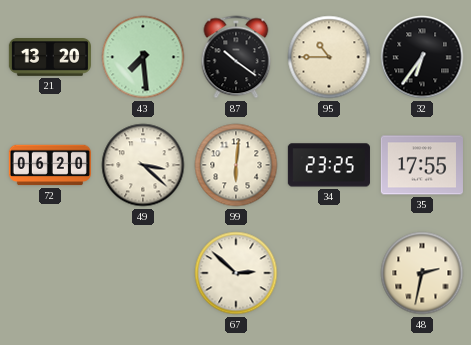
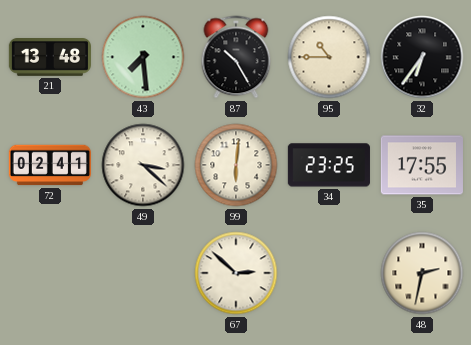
21: 13:20 -> 13:48
87: 10:21 -> 10:25
72: 06:20 -> 02:41
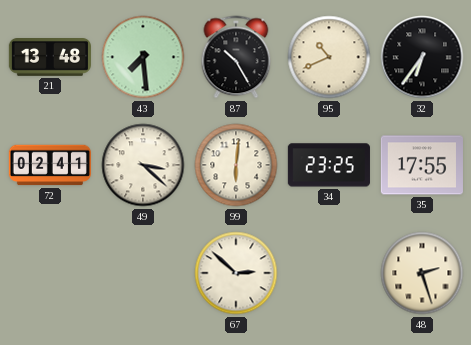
95: 10:45 -> 10:41
48: 2:32 -> 2:27
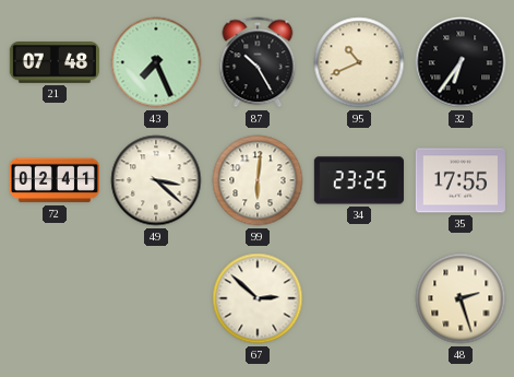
21: 13:48 -> 07:48
43: 7:29 -> 7:26
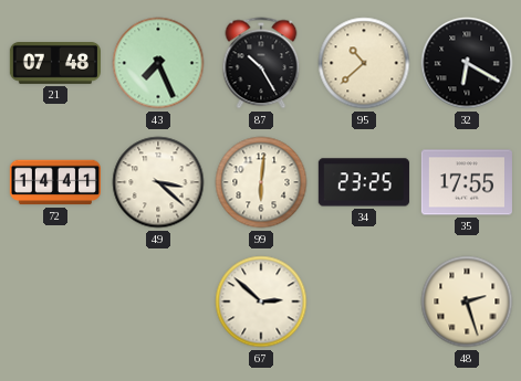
95: 10:41 -> 10:38
32: 6:36 -> 6:20
72: 02:41 -> 14:41
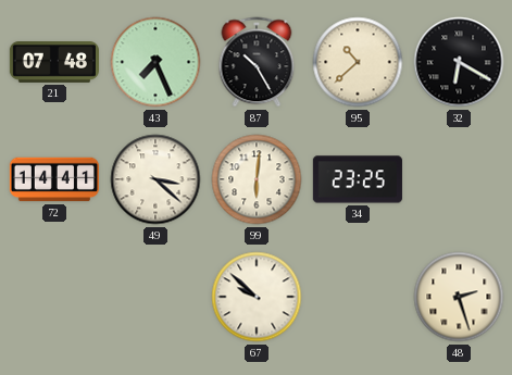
35: 17:55 -> none
67: 2:52 -> 9:52
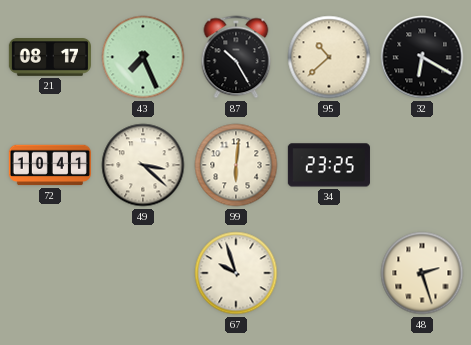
21: 07:48 -> 08:17
72: 14:41 -> 10:41
67: 9:52 -> 9:57
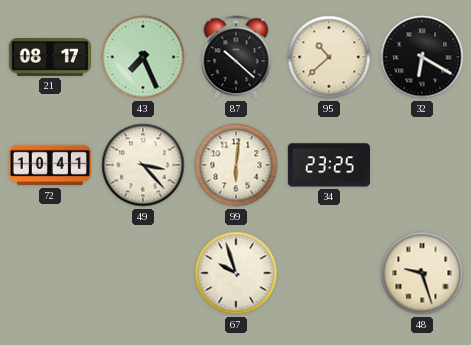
87: 10:25 -> 10:22
49: 3:22 -> 3:23
48: 2:27 -> 9:27
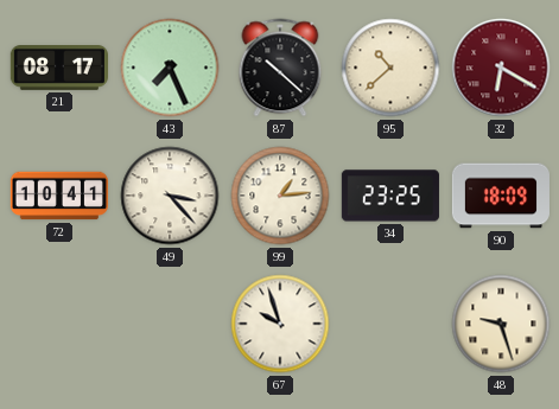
32 dial: black -> burgundy
99: 6:01 -> 1:14
90: none -> 18:09
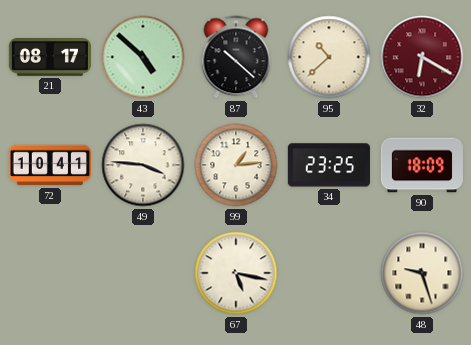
43: 7:26 -> 4:52
49: 3:23 -> 3:46
67: 9:57 -> 5:17
